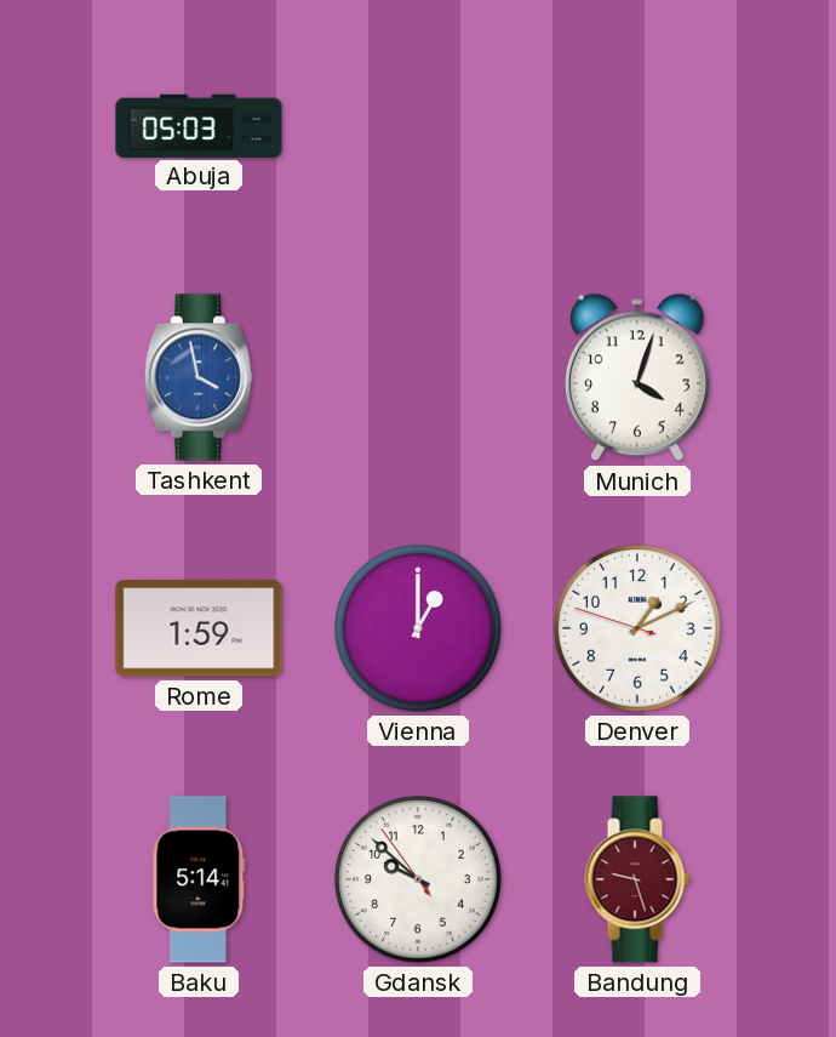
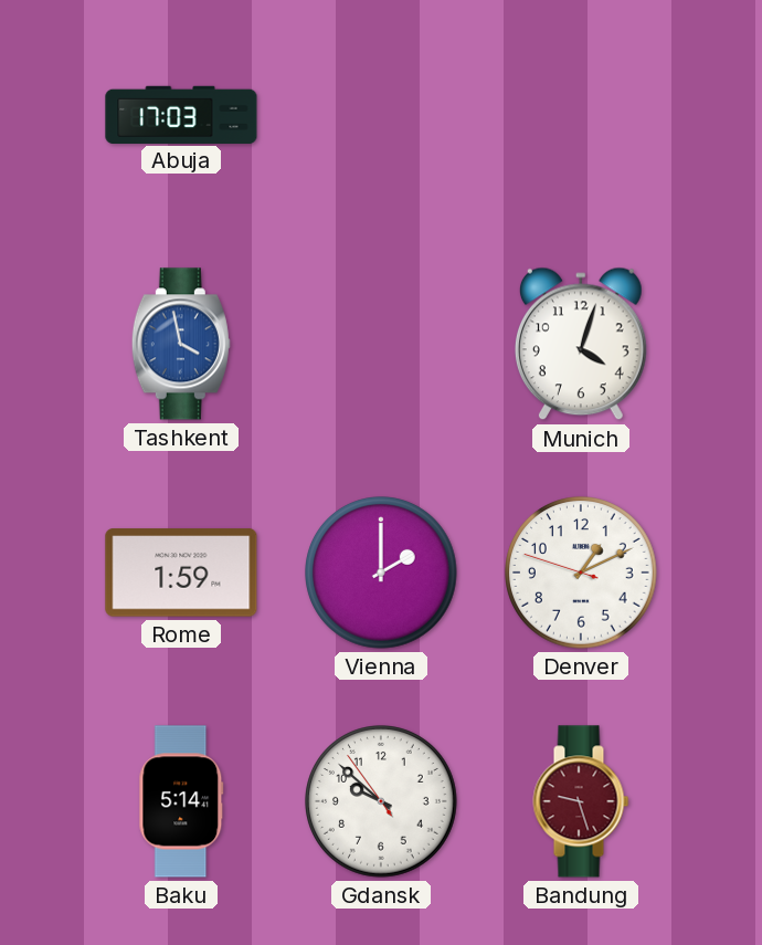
Abuja: 05:03 -> 17:03
Vienna: 1:00 -> 2:00
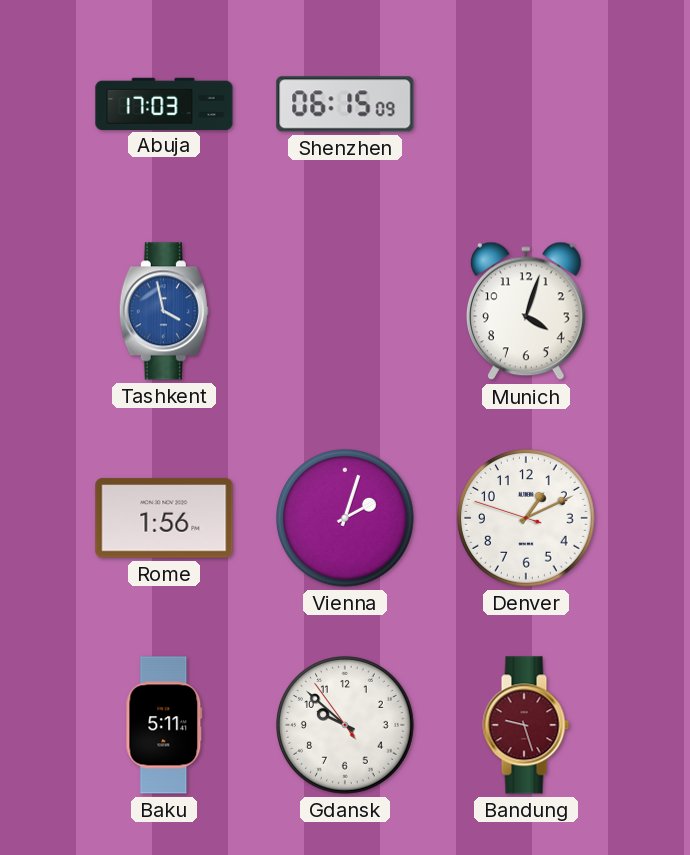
Shenzhen: none -> 06:15
Rome: 1:59 -> 1:56
Vienna: 2:00 -> 2:03
Baku: 5:14 -> 5:11
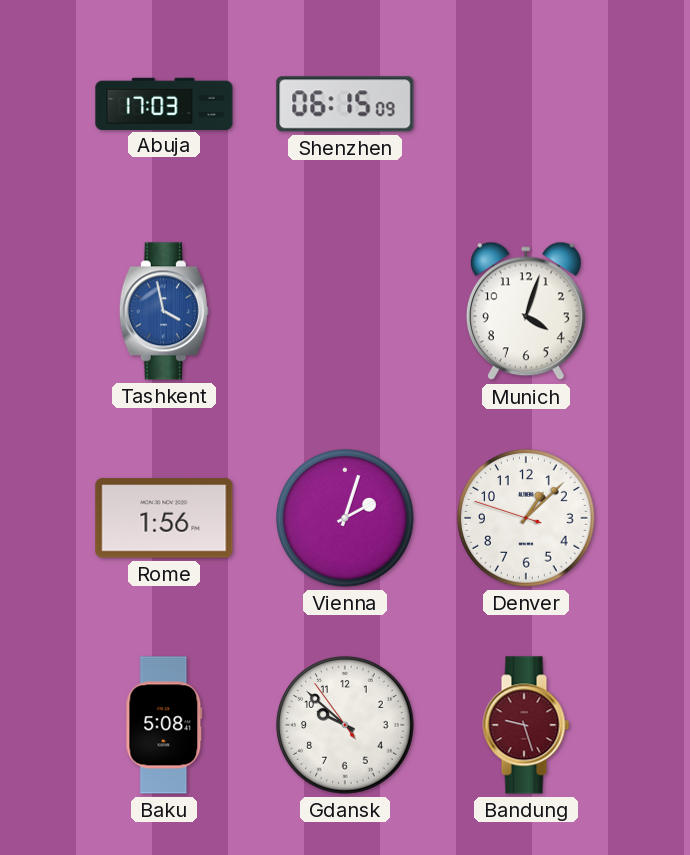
Denver: 1:10 -> 1:07
Baku: 5:11 -> 5:08
